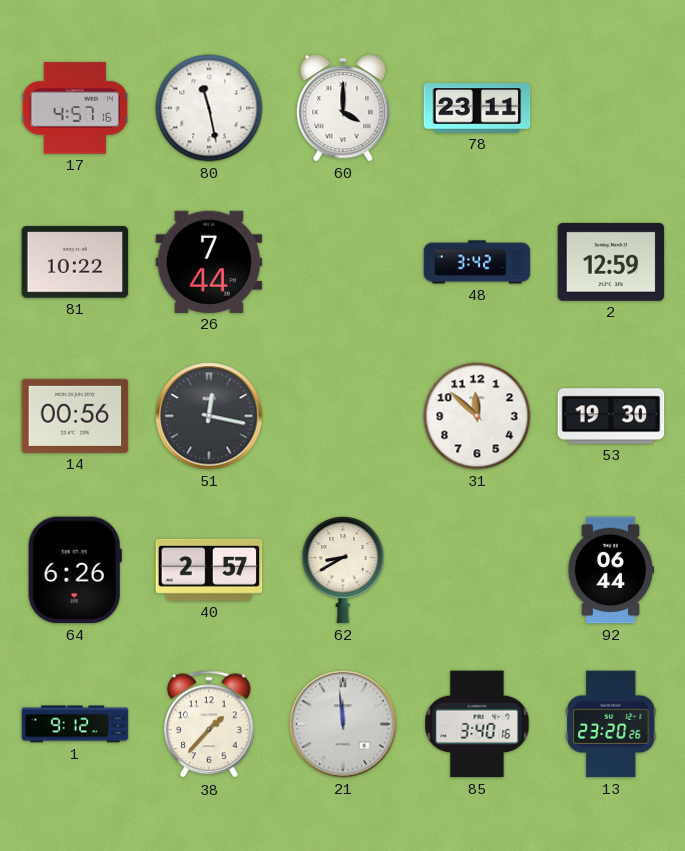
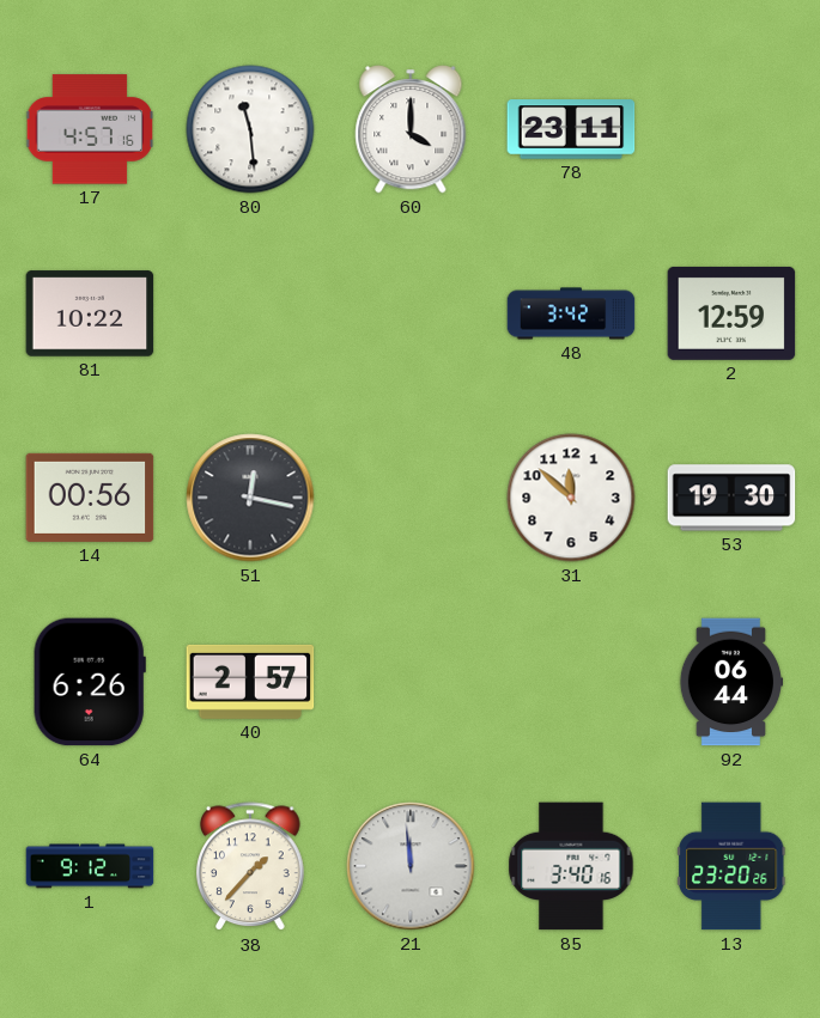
80: 11:28 -> 11:29
26: 7:44 -> none
62: 8:40 -> none
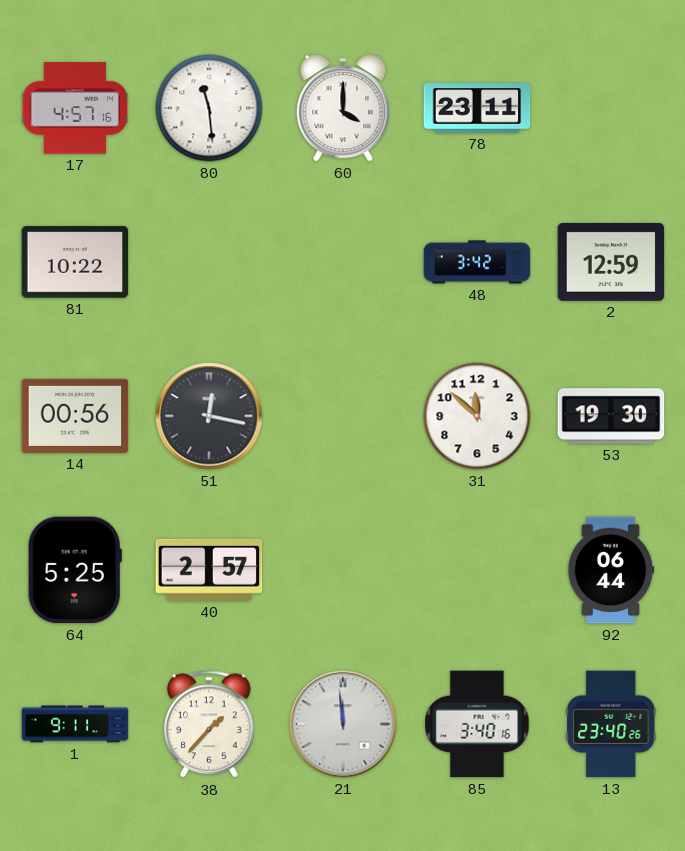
64: 6:26 -> 5:25
1: 9:12 -> 9:11
13: 23:20 -> 23:40
